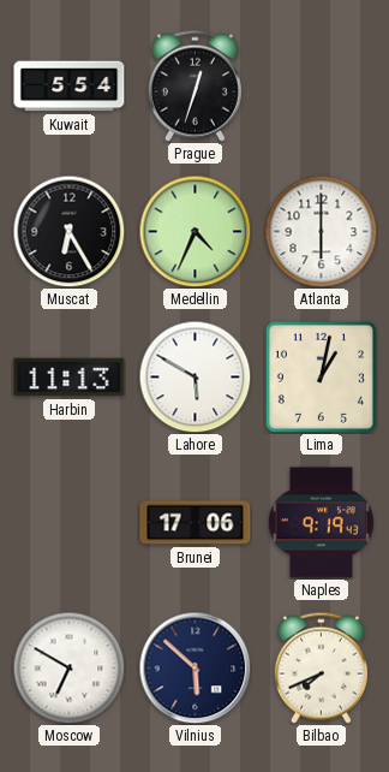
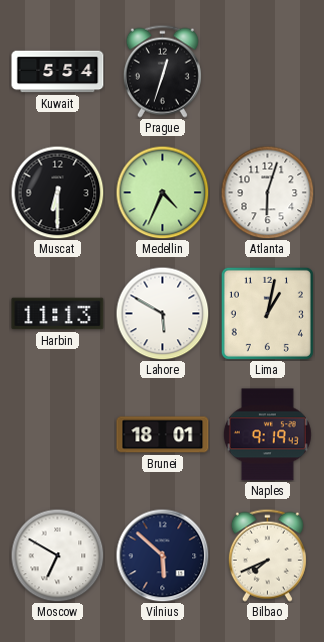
Muscat: 6:25 -> 6:30
Atlanta: 6:00 -> 6:03
Brunei: 17:06 -> 18:01
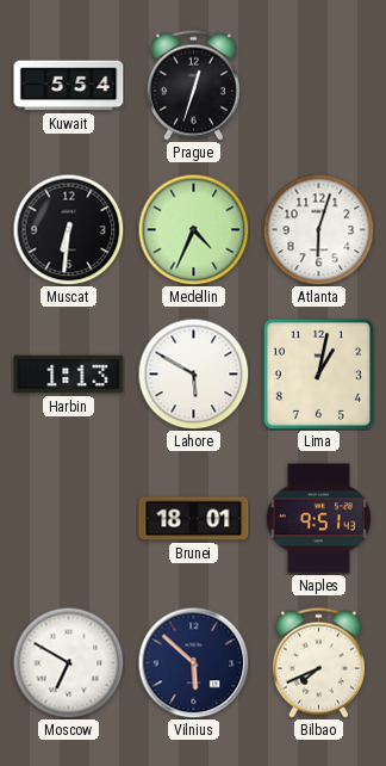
Muscat: 6:30 -> 6:31
Harbin: 11:13 -> 1:13
Naples: 9:19 -> 9:51
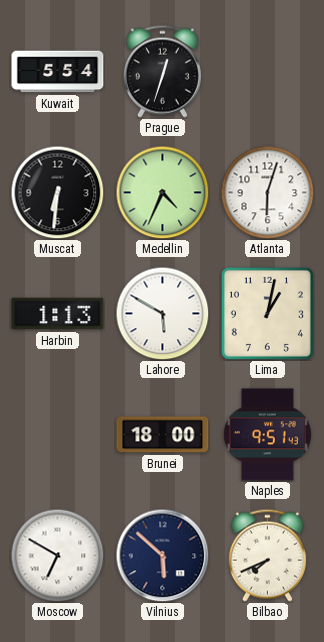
Brunei: 18:01 -> 18:00
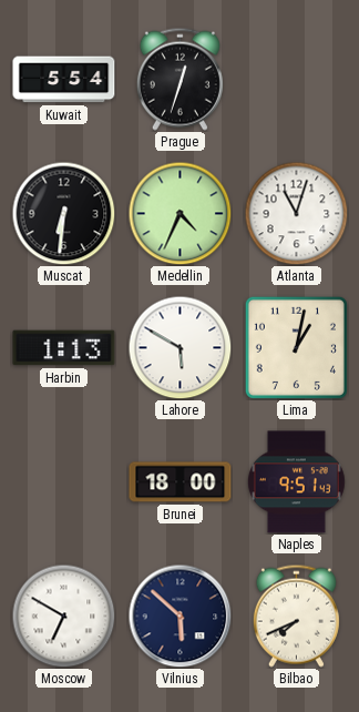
Atlanta: 6:03 -> 11:03
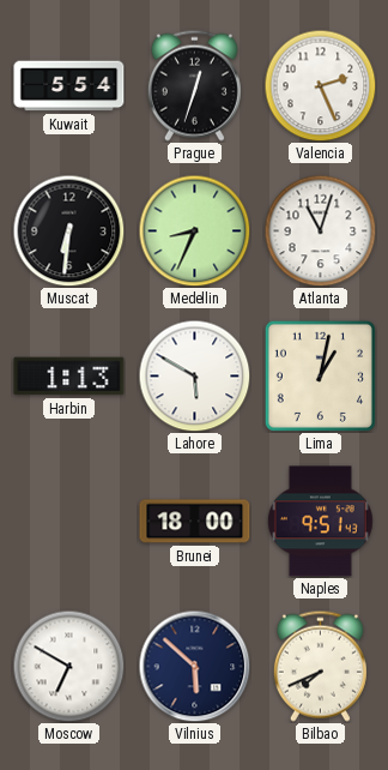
Valencia: none -> 2:26
Medellin: 4:34 -> 8:34
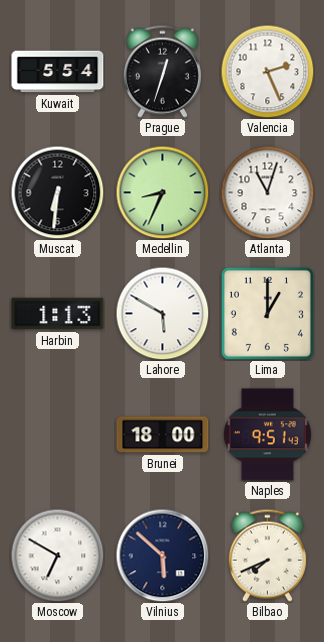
Lima: 1:02 -> 1:00
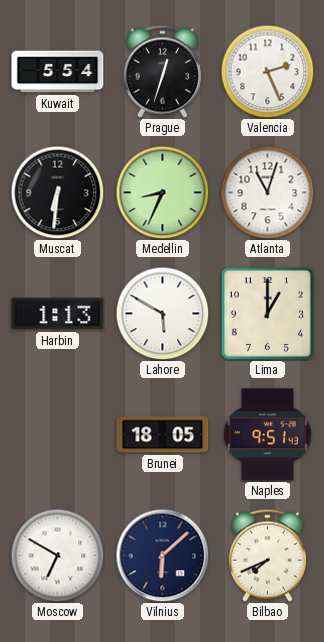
Brunei: 18:00 -> 18:05
Vilnius: 5:52 -> 6:08
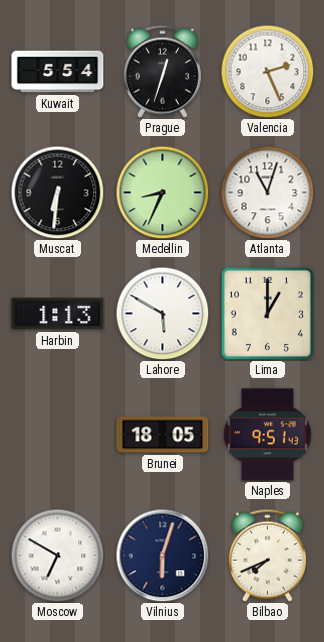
Vilnius: 6:08 -> 6:03
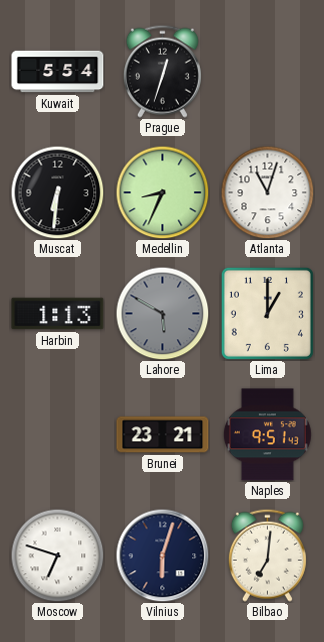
Valencia: 2:26 -> none
Lahore dial: white -> grey
Brunei: 18:05 -> 23:21
Moscow: 6:50 -> 6:48
Bilbao: 7:41 -> 7:01
